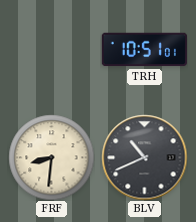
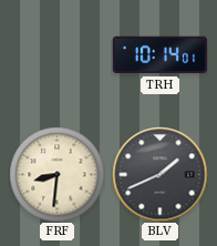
TRH: 10:51 -> 10:14
BLV: 10:41 -> 1:41
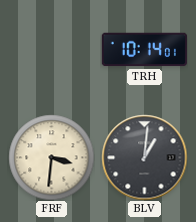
FRF: 8:31 -> 3:31
BLV: 1:41 -> 1:01
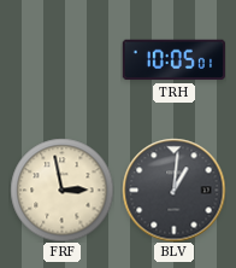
TRH: 10:14 -> 10:05
FRF: 3:31 -> 2:58
